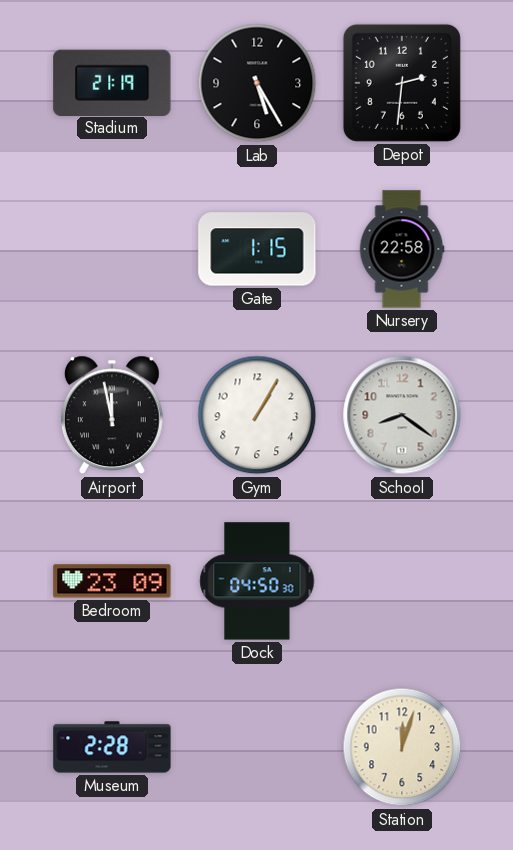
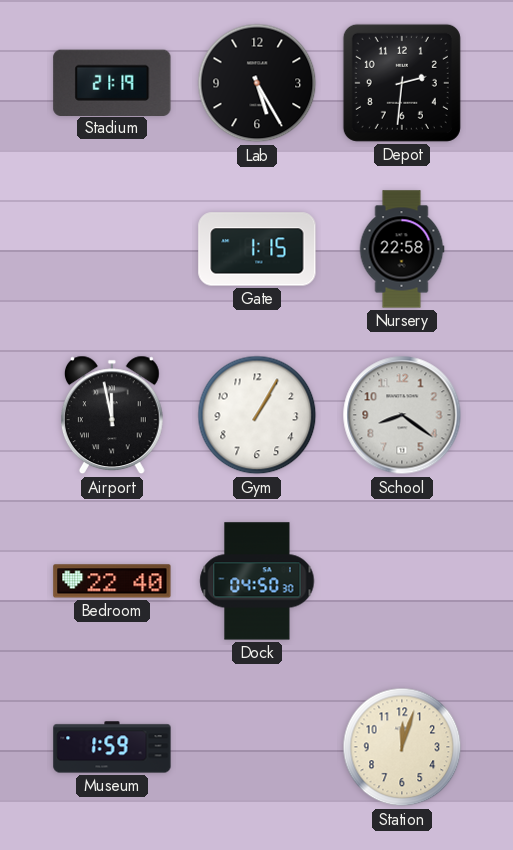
Bedroom: 23:09 -> 22:40
Museum: 2:28 -> 1:59
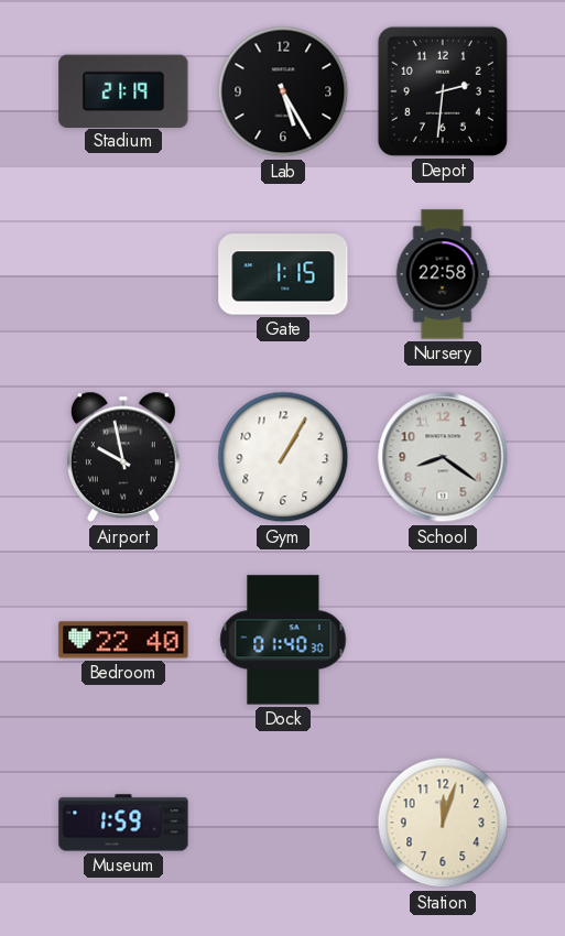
Airport: 11:58 -> 9:58
Dock: 04:50 -> 01:40
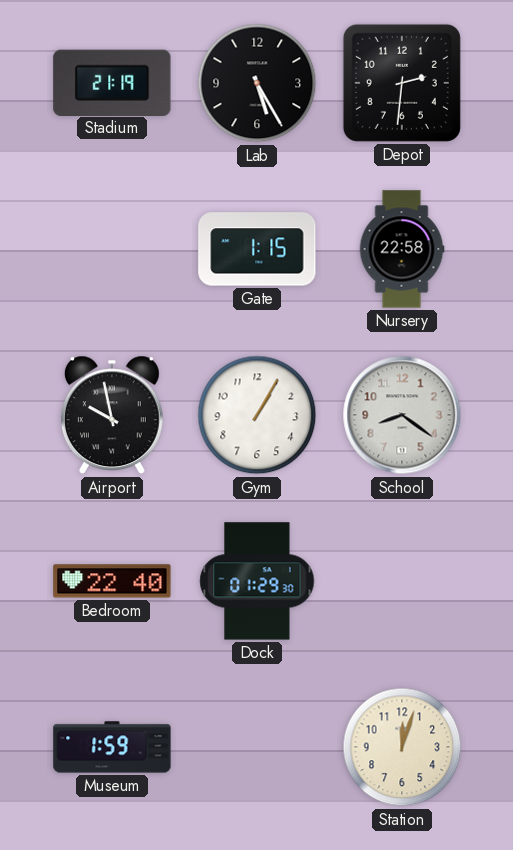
Dock: 01:40 -> 01:29
